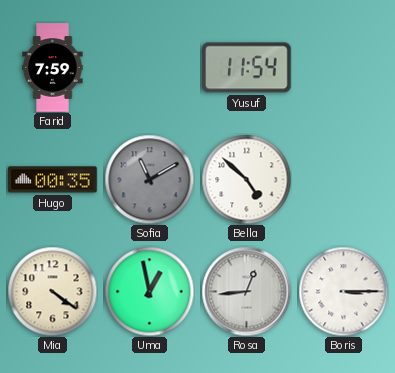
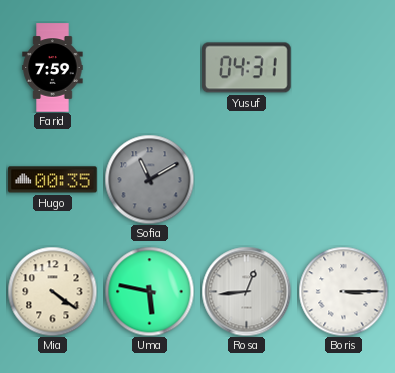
Yusuf: 11:54 -> 04:31
Bella: 4:52 -> none
Uma: 12:58 -> 5:47
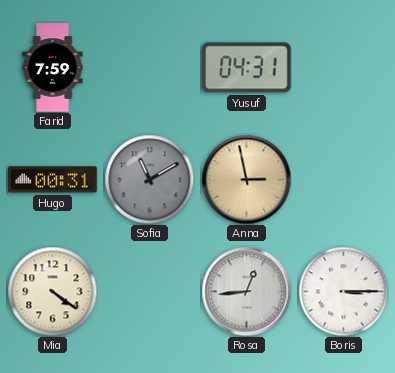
Hugo: 00:35 -> 00:31
Anna: none -> 2:58
Uma: 5:47 -> none
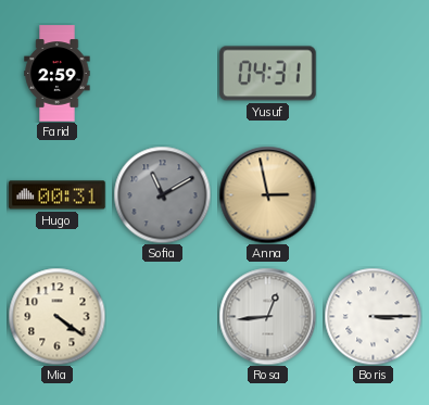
Farid: 7:59 -> 2:59
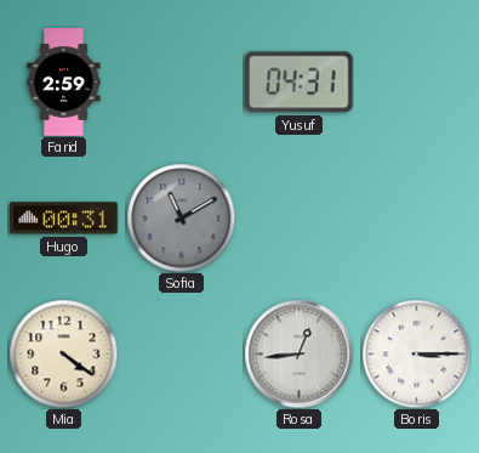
Anna: 2:58 -> none
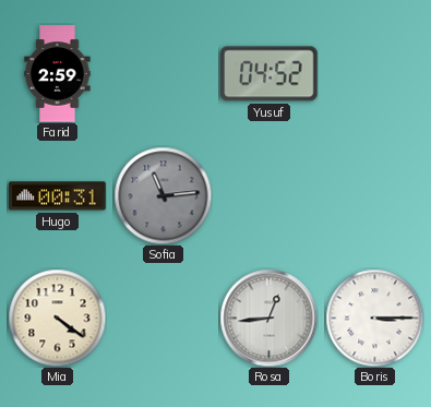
Yusuf: 04:31 -> 04:52
Sofia: 11:10 -> 11:14
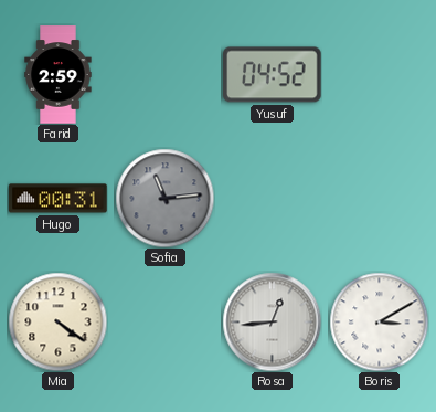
Boris: 3:15 -> 3:10
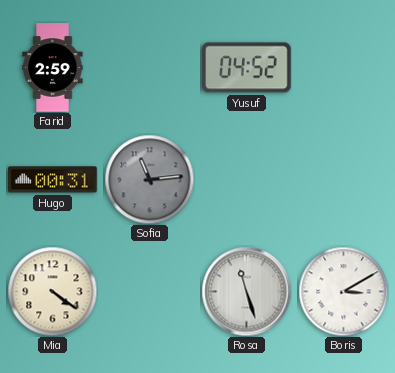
Rosa: 12:44 -> 11:27
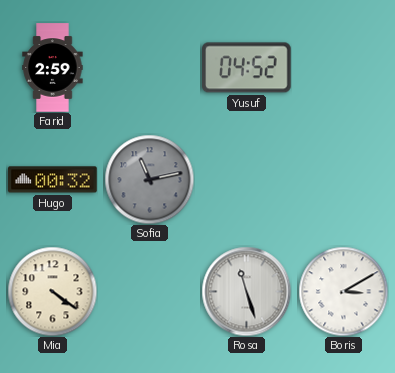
Hugo: 00:31 -> 00:32
Sofia: 11:14 -> 11:13
